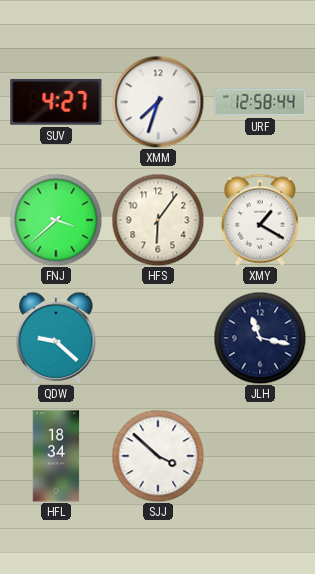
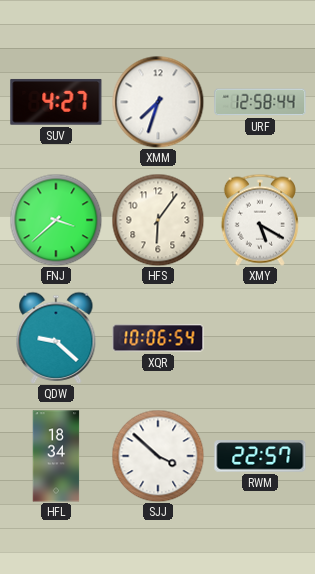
XMY: 1:20 -> 5:20
XQR: none -> 10:06
JLH: 11:17 -> none
RWM: none -> 22:57
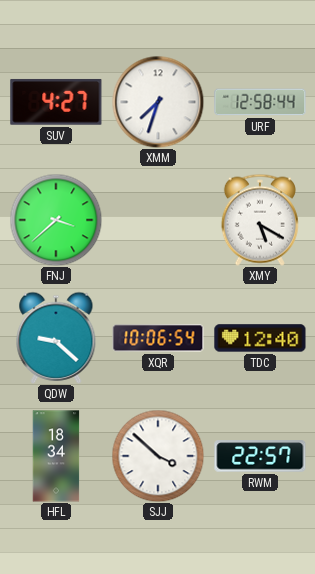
HFS: 6:06 -> none
TDC: none -> 12:40
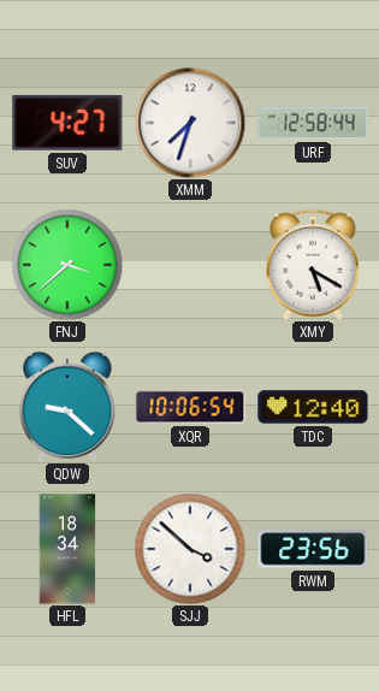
RWM: 22:57 -> 23:56
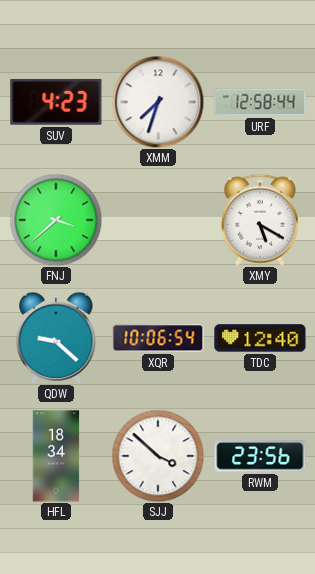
SUV: 4:27 -> 4:23
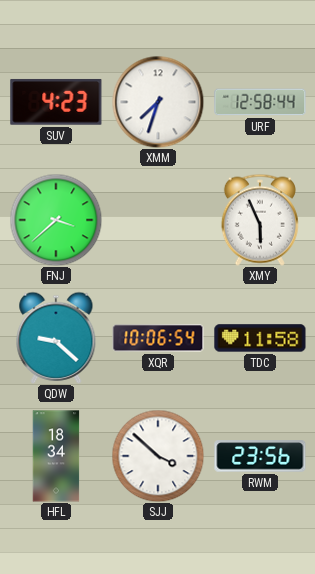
XMY: 5:20 -> 5:56
TDC: 12:40 -> 11:58
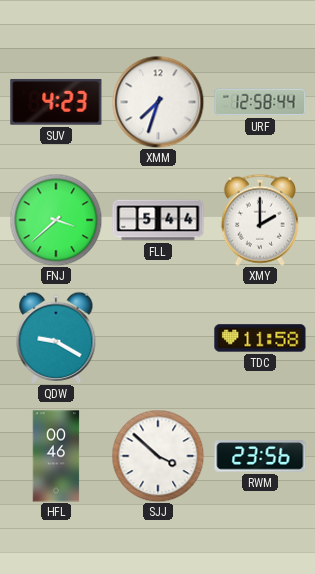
FLL: none -> 5:44
XMY: 5:56 -> 2:00
QDW: 9:22 -> 9:20
XQR: 10:06 -> none
HFL: 18:34 -> 00:46
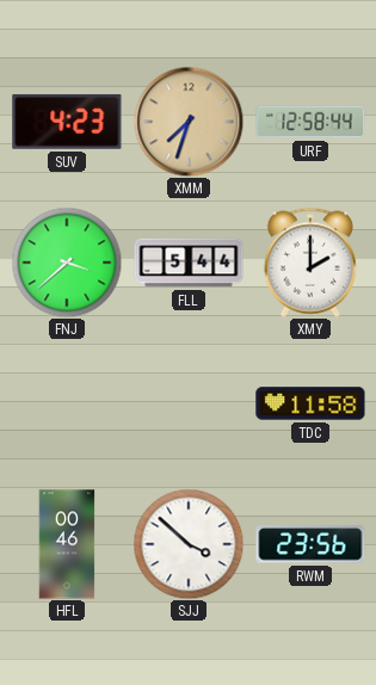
XMM dial: white -> champagne
QDW: 9:20 -> none
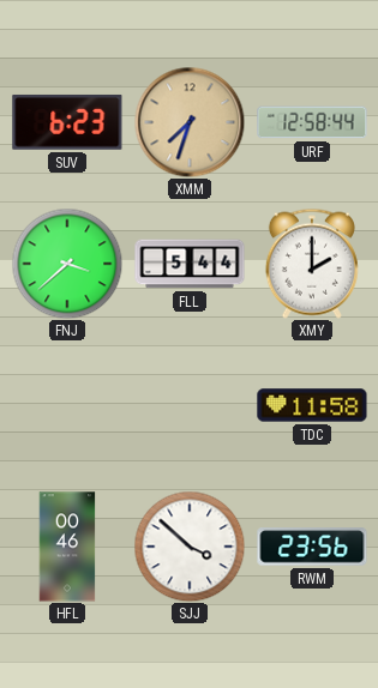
SUV: 4:23 -> 6:23
